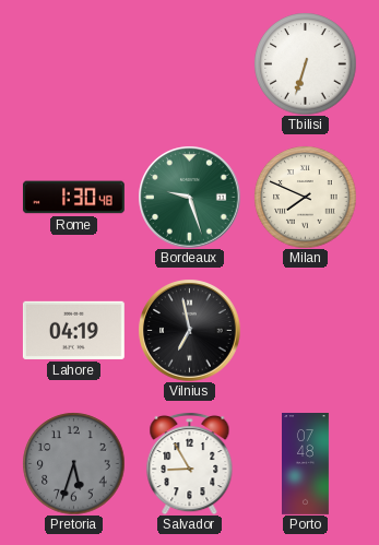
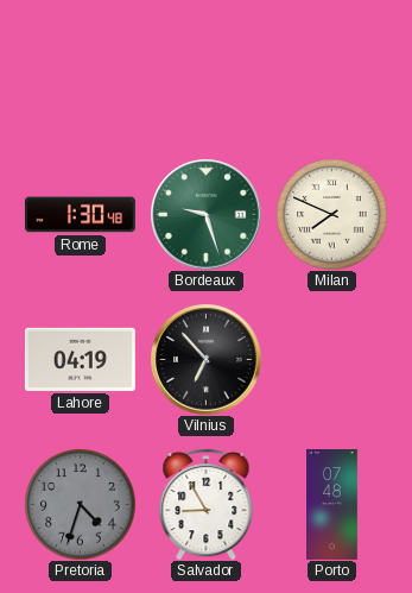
Tbilisi: 6:33 -> none
Vilnius: 6:58 -> 6:53
Pretoria: 5:33 -> 4:33
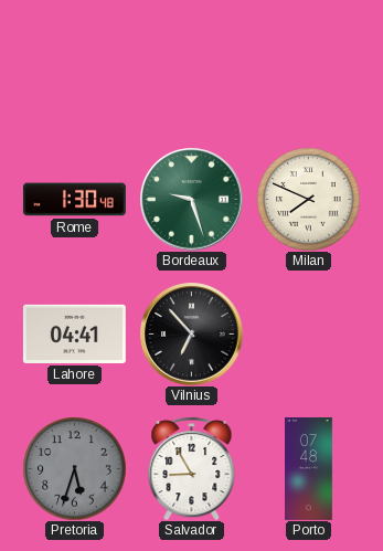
Lahore: 04:19 -> 04:41
Pretoria: 4:33 -> 5:33
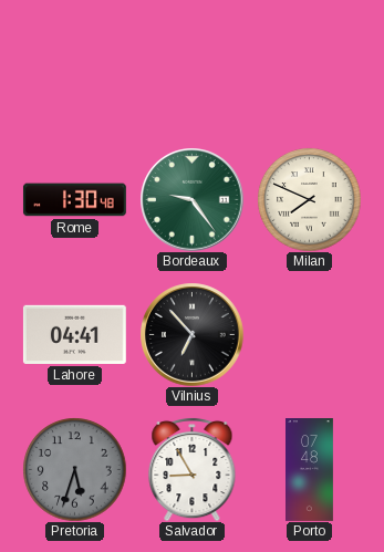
Bordeaux: 9:27 -> 9:24
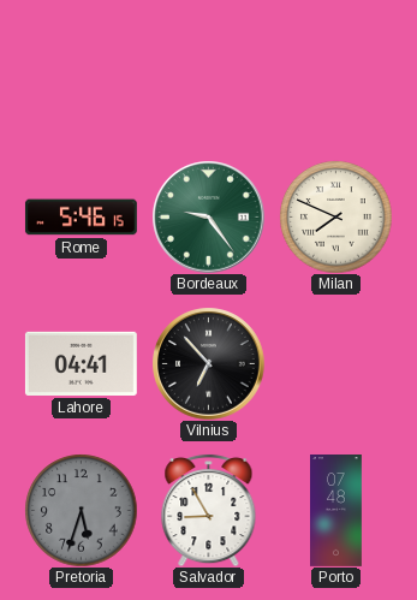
Rome: 1:30 -> 5:46
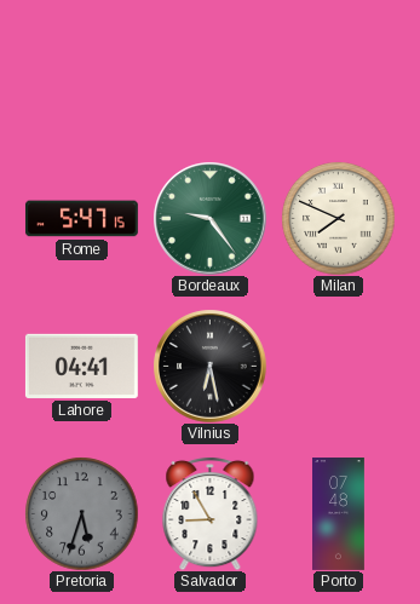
Rome: 5:46 -> 5:47
Vilnius: 6:53 -> 6:28
